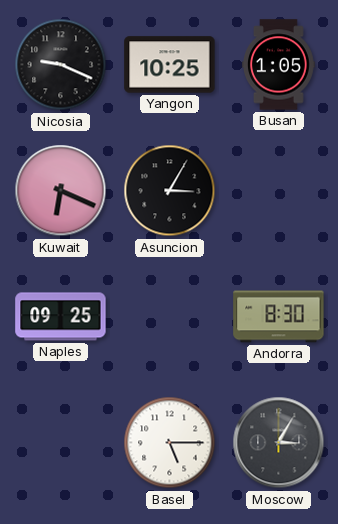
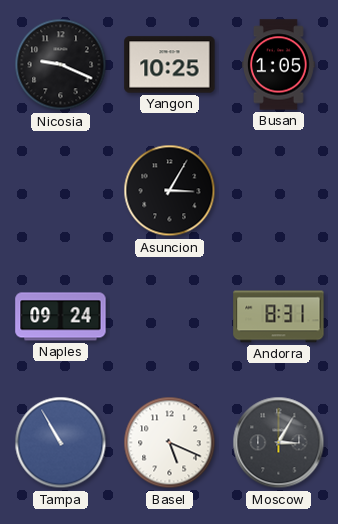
Kuwait: 6:19 -> none
Naples: 09:25 -> 09:24
Andorra: 8:30 -> 8:31
Tampa: none -> 10:55
Basel: 5:15 -> 5:19
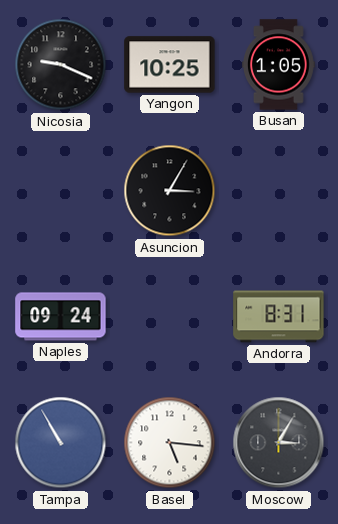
Basel: 5:19 -> 5:16
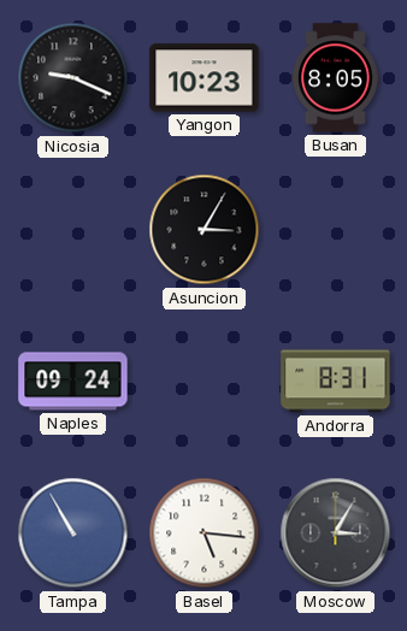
Yangon: 10:25 -> 10:23
Busan: 1:05 -> 8:05
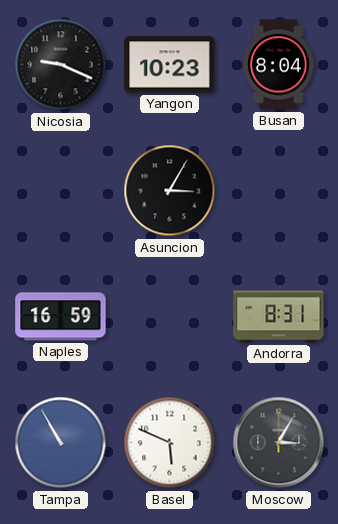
Busan: 8:05 -> 8:04
Naples: 09:24 -> 16:59
Basel: 5:16 -> 5:49
